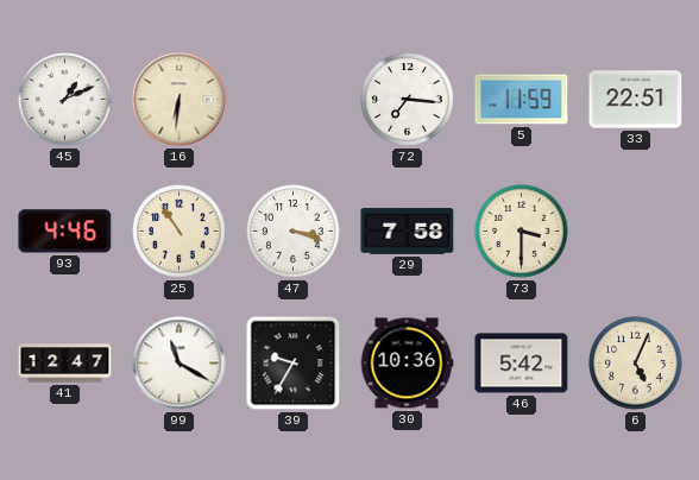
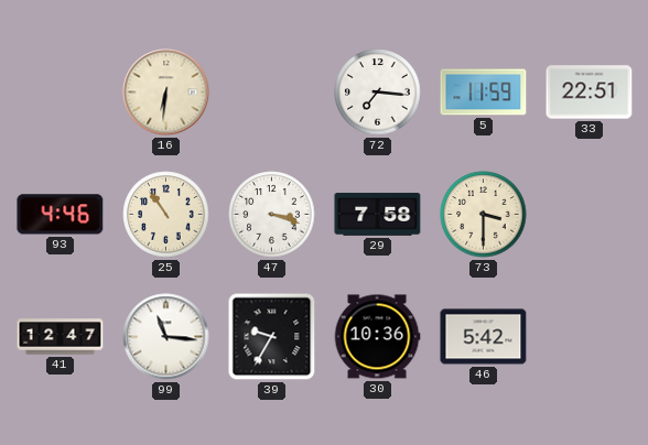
45: 1:11 -> none
99: 11:20 -> 11:16
6: 5:04 -> none
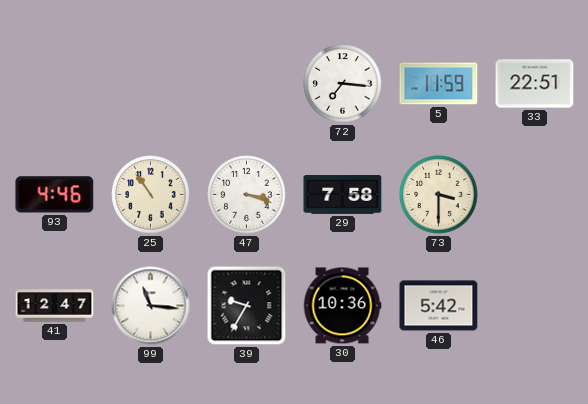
16: 6:31 -> none
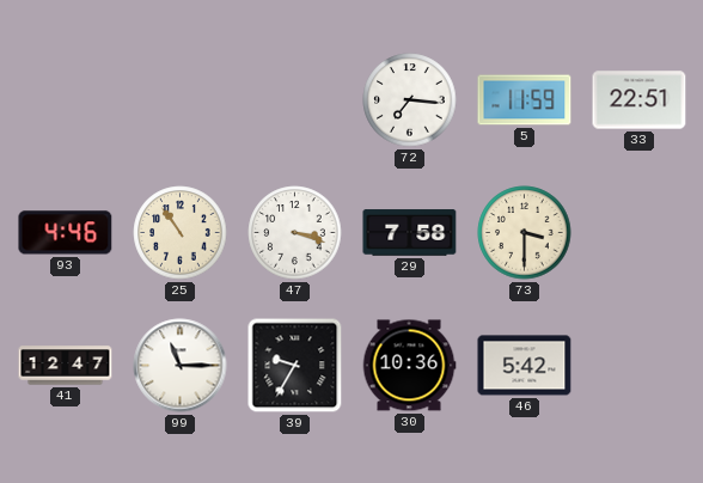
99: 11:16 -> 11:15
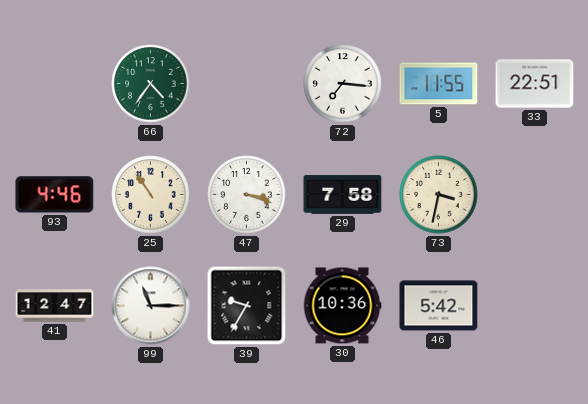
66: none -> 4:36
5: 11:59 -> 11:55
73: 3:30 -> 3:32
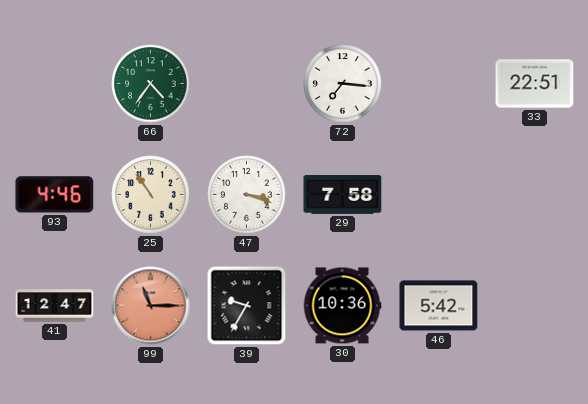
5: 11:55 -> none
73: 3:32 -> none
99 dial: white -> salmon
